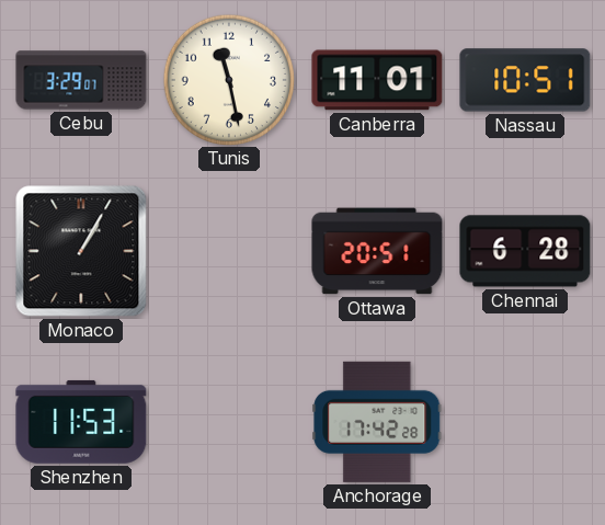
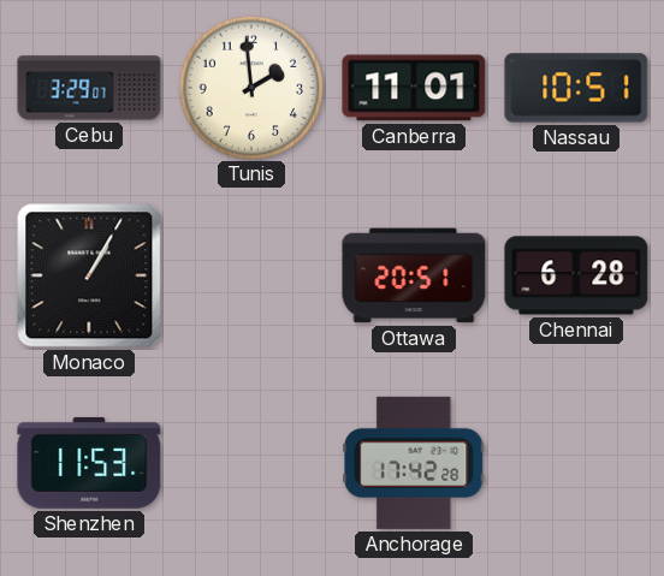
Tunis: 11:28 -> 1:59
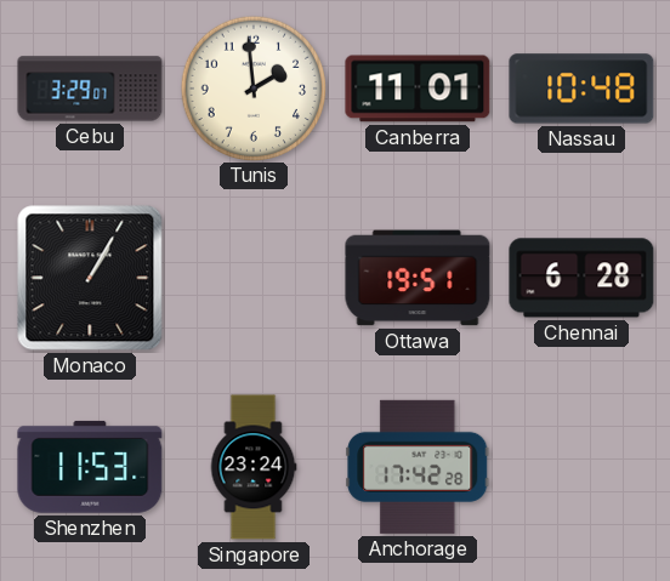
Nassau: 10:51 -> 10:48
Ottawa: 20:51 -> 19:51
Singapore: none -> 23:24
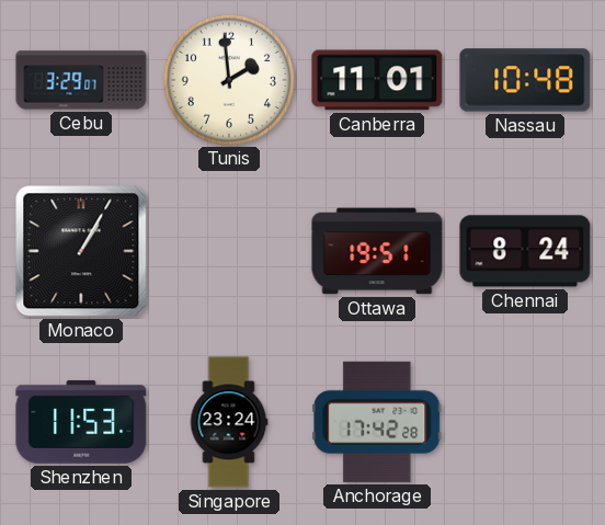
Chennai: 6:28 -> 8:24
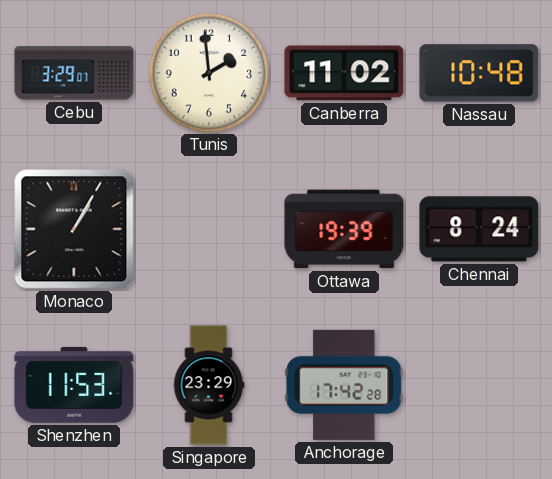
Canberra: 11:01 -> 11:02
Ottawa: 19:51 -> 19:39
Singapore: 23:24 -> 23:29
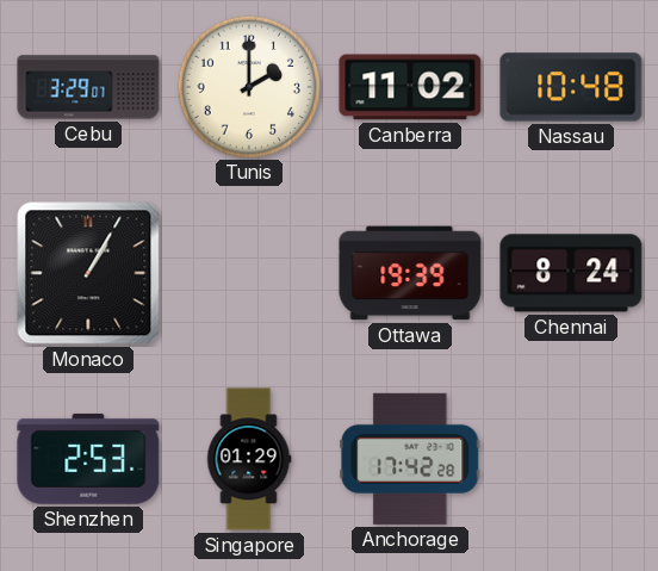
Tunis: 1:59 -> 2:00
Shenzhen: 11:53 -> 2:53
Singapore: 23:29 -> 01:29
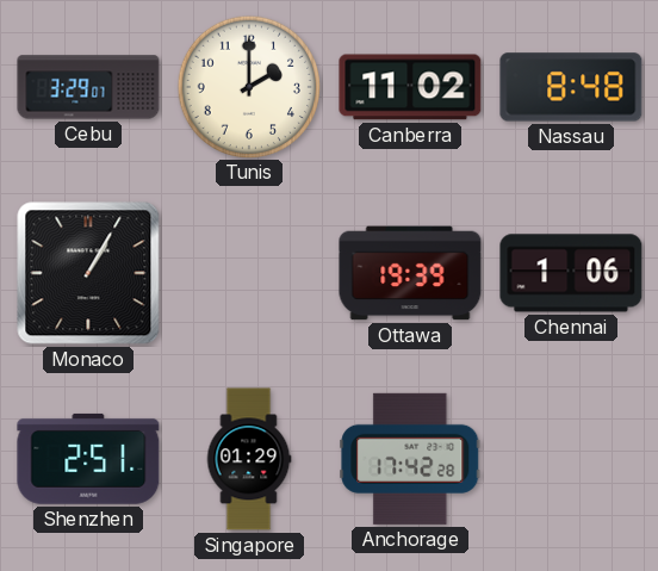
Nassau: 10:48 -> 8:48
Chennai: 8:24 -> 1:06
Shenzhen: 2:53 -> 2:51
